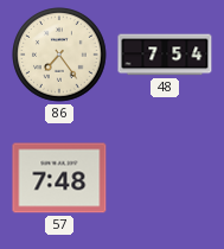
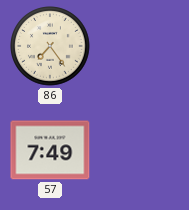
48: 7:54 -> none
57: 7:48 -> 7:49
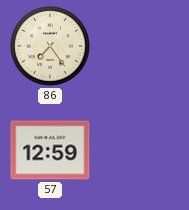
57: 7:49 -> 12:59
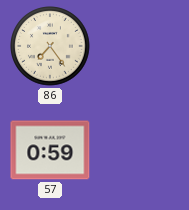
57: 12:59 -> 0:59
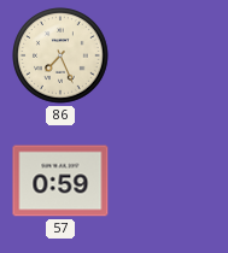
86: 7:24 -> 7:26
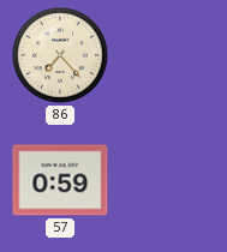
86: 7:26 -> 7:23
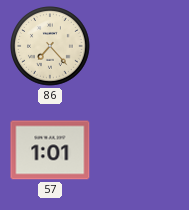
57: 0:59 -> 1:01
